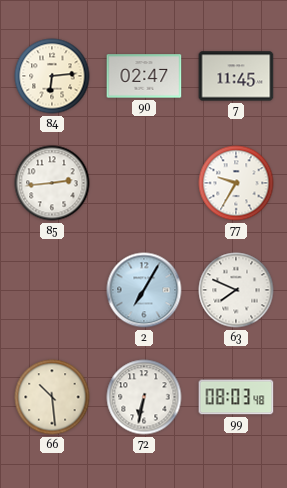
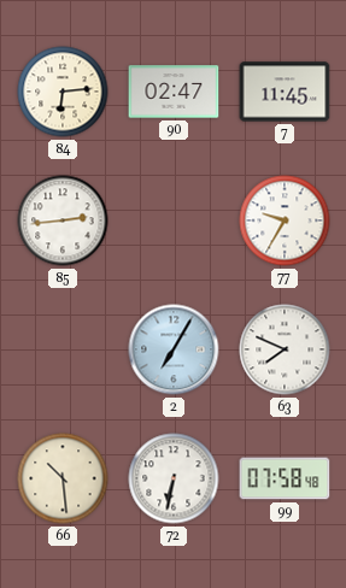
99: 08:03 -> 07:58
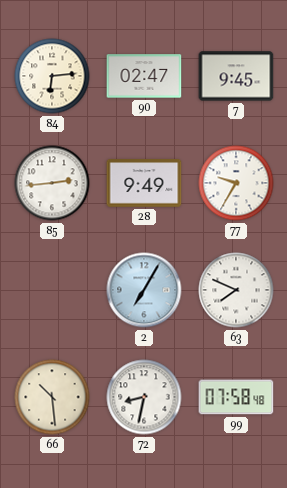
7: 11:45 -> 9:45
28: none -> 9:49
72: 6:32 -> 8:32
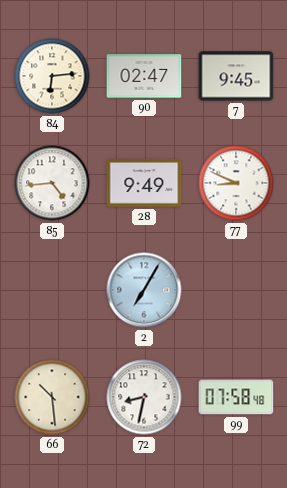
85: 2:44 -> 4:44
77: 9:35 -> 8:49
63: 7:49 -> none
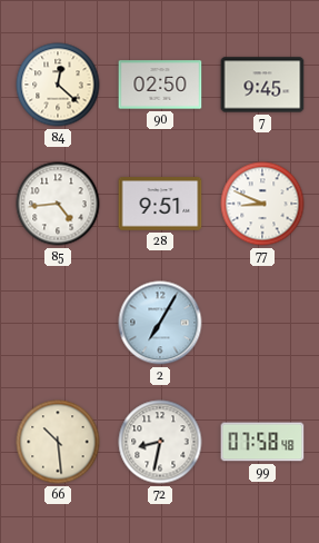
84: 6:14 -> 12:22
90: 02:47 -> 02:50
28: 9:49 -> 9:51
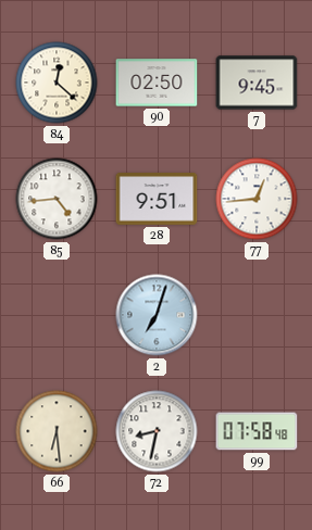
77: 8:49 -> 12:44
2: 7:05 -> 7:03
66: 10:29 -> 6:29
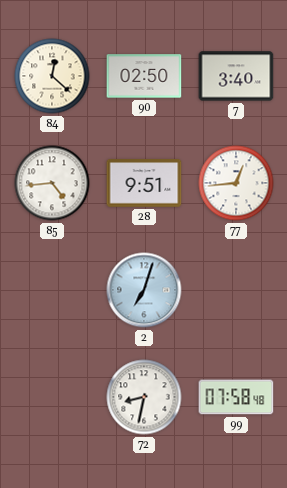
7: 9:45 -> 3:40
66: 6:29 -> none
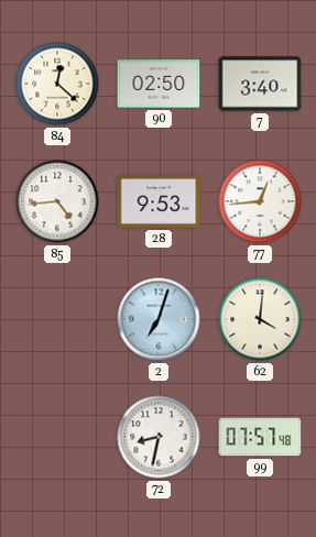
28: 9:51 -> 9:53
62: none -> 4:01
99: 07:58 -> 07:57
